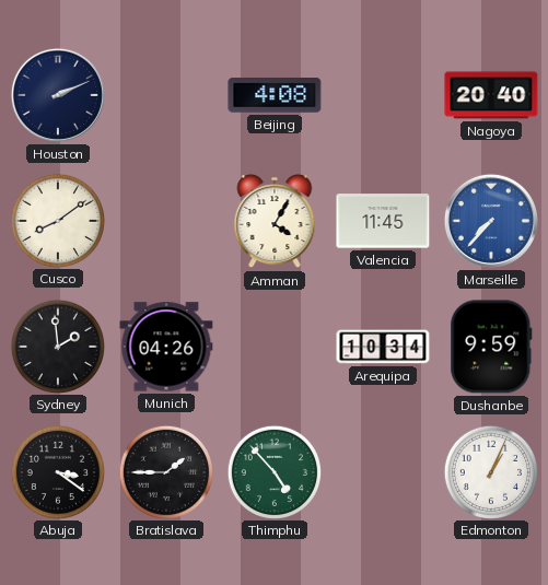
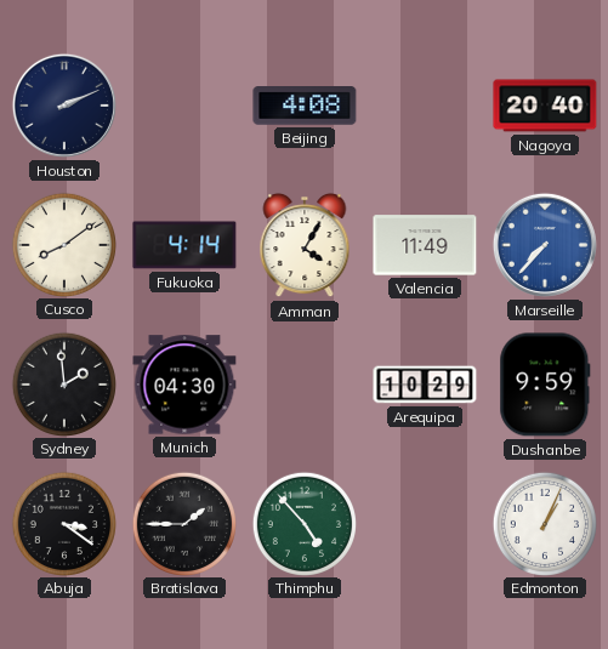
Fukuoka: none -> 4:14
Valencia: 11:45 -> 11:49
Munich: 04:26 -> 04:30
Arequipa: 10:34 -> 10:29
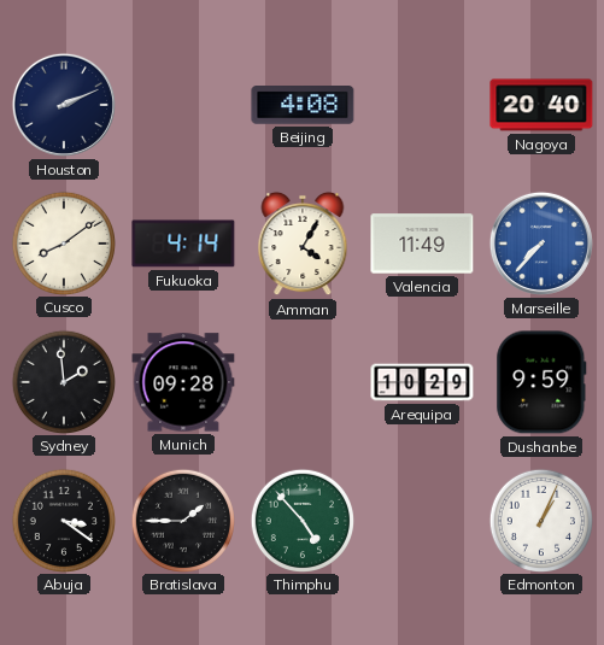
Munich: 04:30 -> 09:28
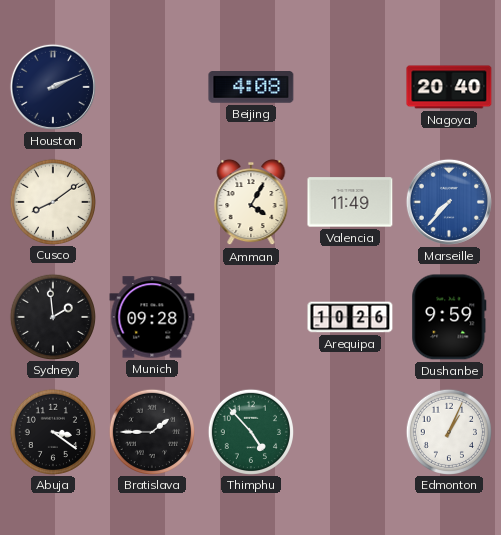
Fukuoka: 4:14 -> none
Arequipa: 10:29 -> 10:26
